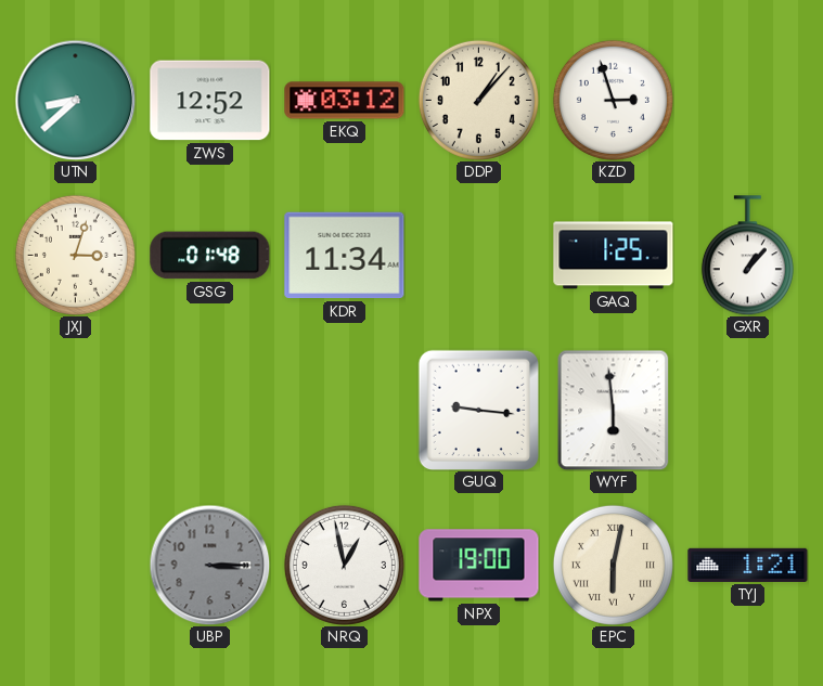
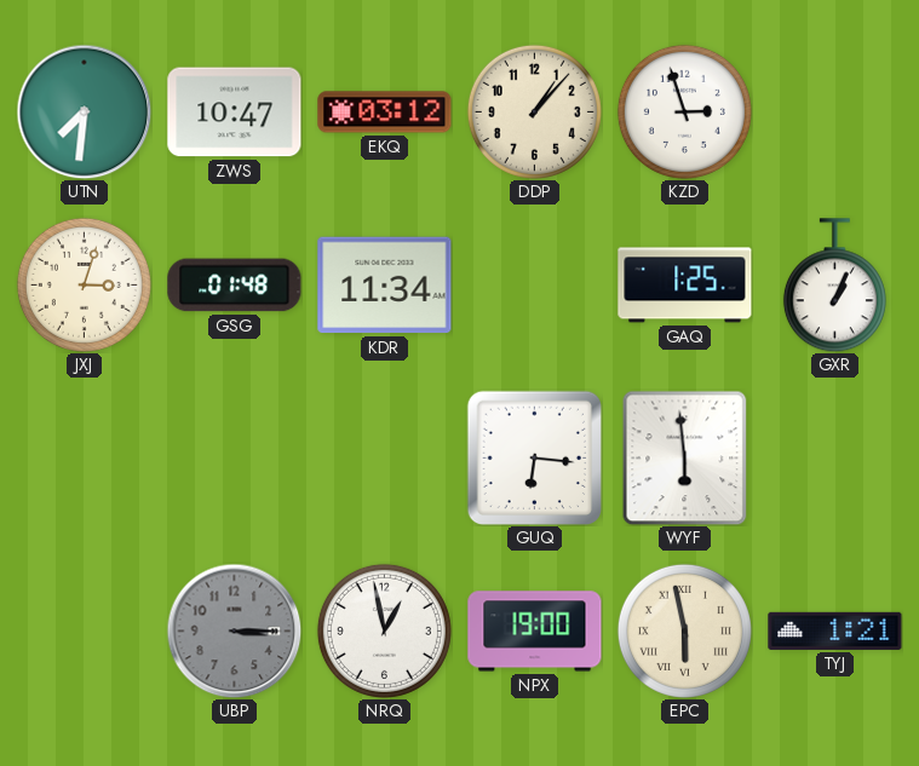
UTN: 8:38 -> 7:31
ZWS: 12:52 -> 10:47
GXR: 1:07 -> 1:04
GUQ: 9:16 -> 6:16
EPC: 6:02 -> 5:58
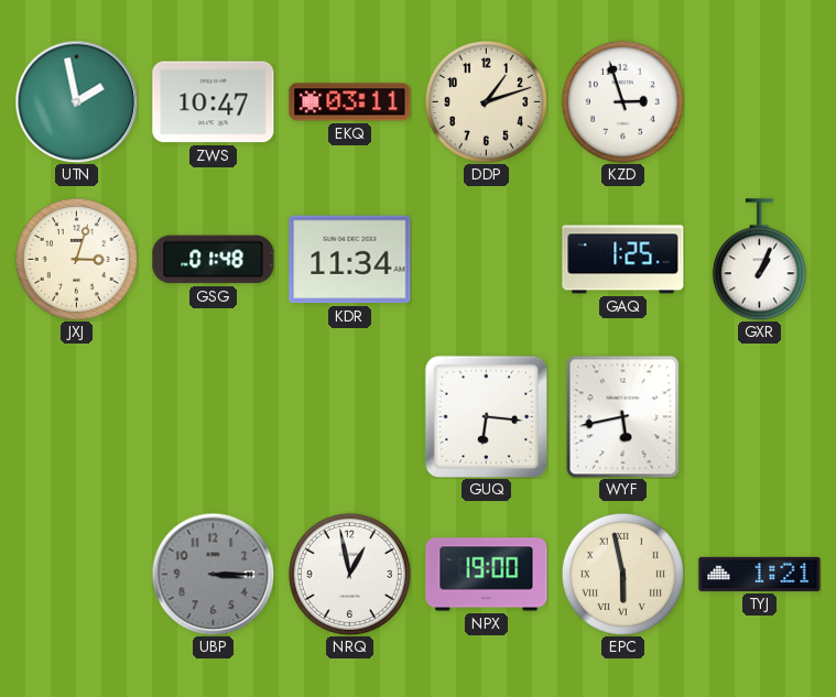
UTN: 7:31 -> 1:58
EKQ: 03:12 -> 03:11
DDP: 1:07 -> 1:12
WYF: 5:59 -> 5:43
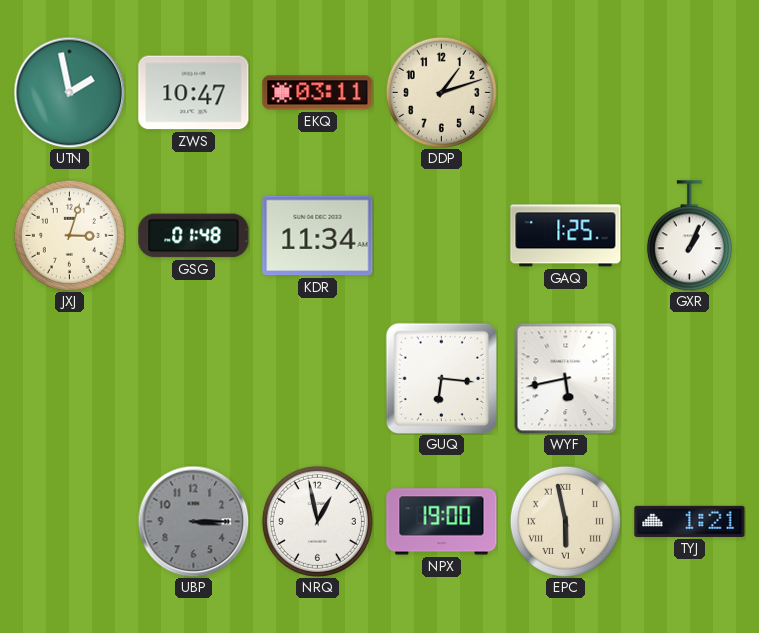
KZD: 2:57 -> none
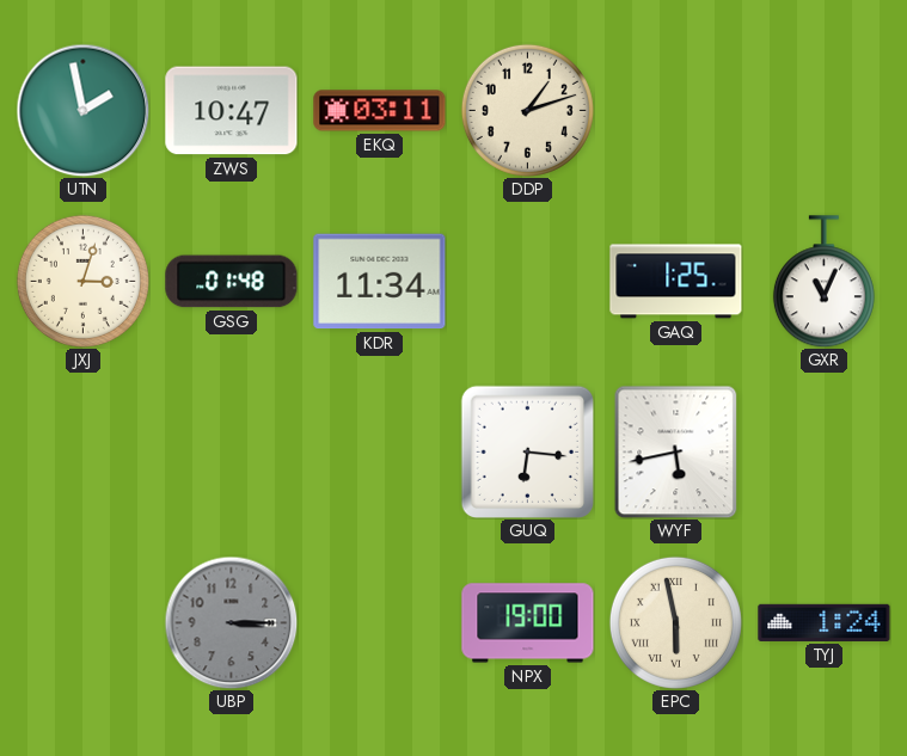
GXR: 1:04 -> 11:04
NRQ: 12:58 -> none
TYJ: 1:21 -> 1:24
